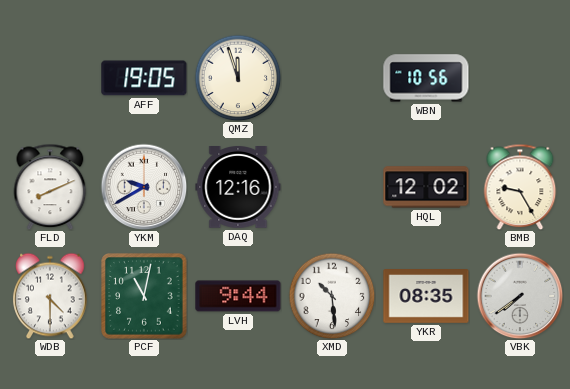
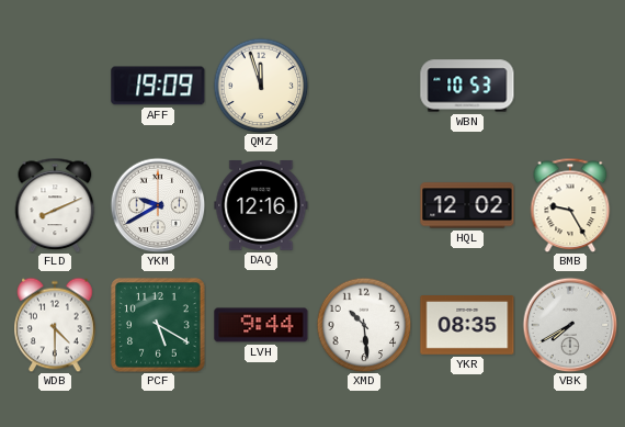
AFF: 19:05 -> 19:09
WBN: 10:56 -> 10:53
PCF: 11:02 -> 5:20
VBK: 7:39 -> 7:40
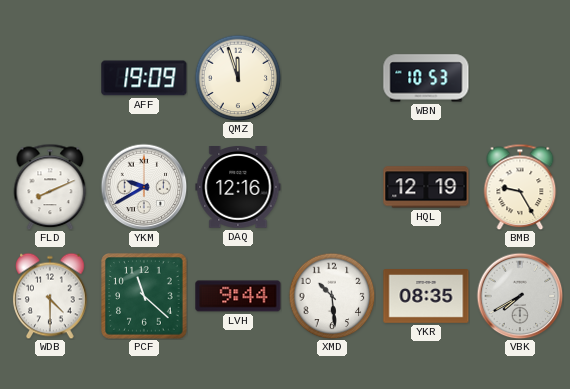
HQL: 12:02 -> 12:19
PCF: 5:20 -> 11:22
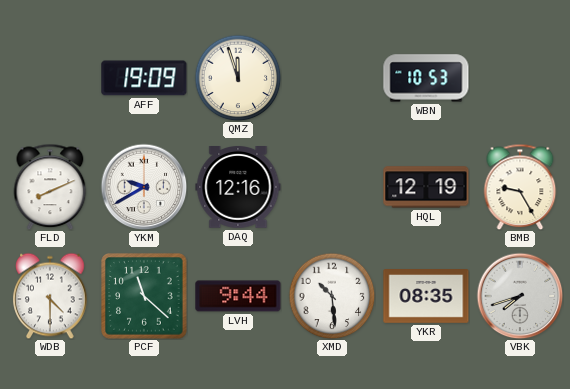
VBK: 7:40 -> 7:42
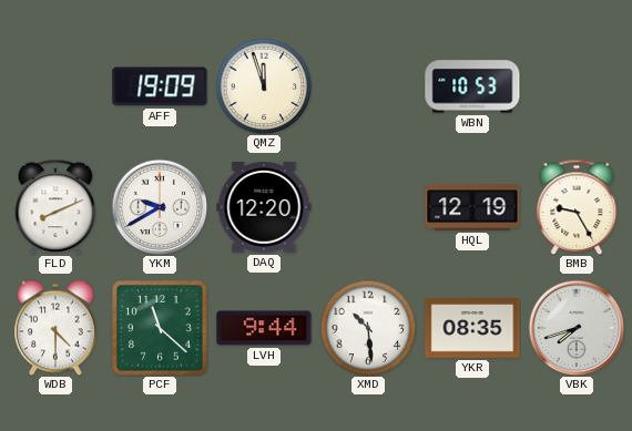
DAQ: 12:16 -> 12:20
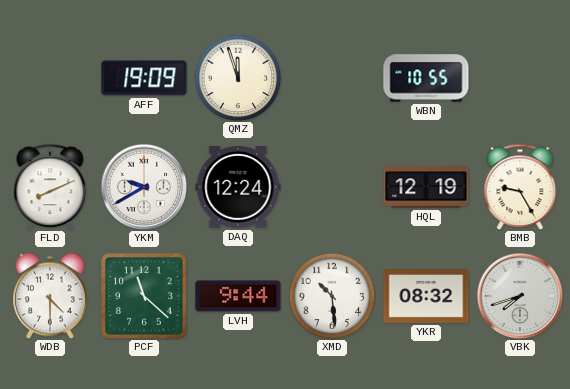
WBN: 10:53 -> 10:55
DAQ: 12:20 -> 12:24
YKR: 08:35 -> 08:32
